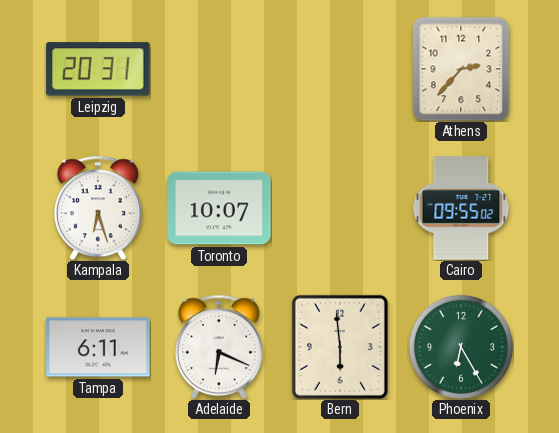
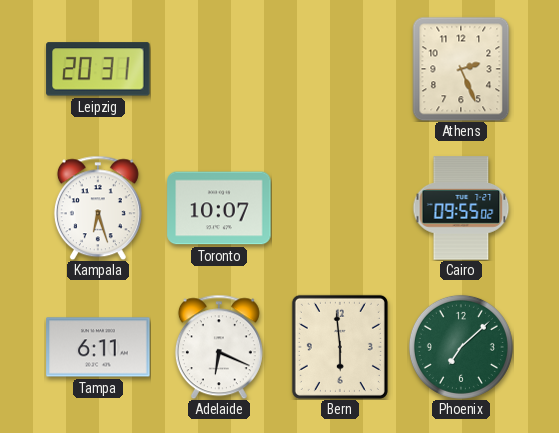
Athens: 2:37 -> 2:26
Phoenix: 6:25 -> 7:08
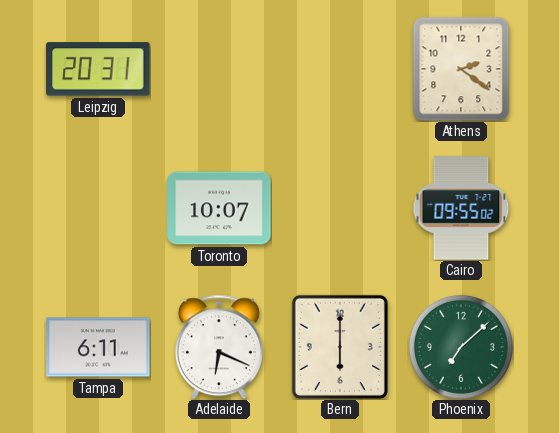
Athens: 2:26 -> 2:21
Kampala: 6:27 -> none
Bern: 5:59 -> 6:00
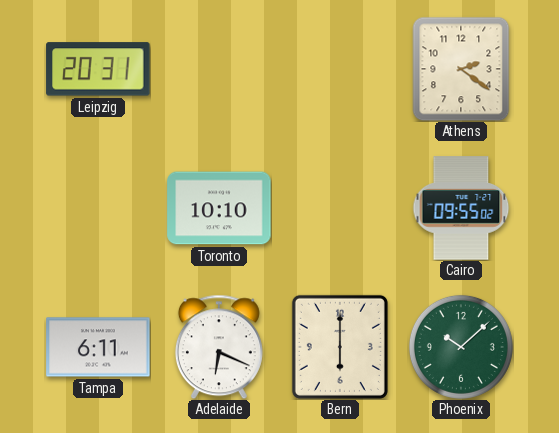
Toronto: 10:07 -> 10:10
Phoenix: 7:08 -> 10:08
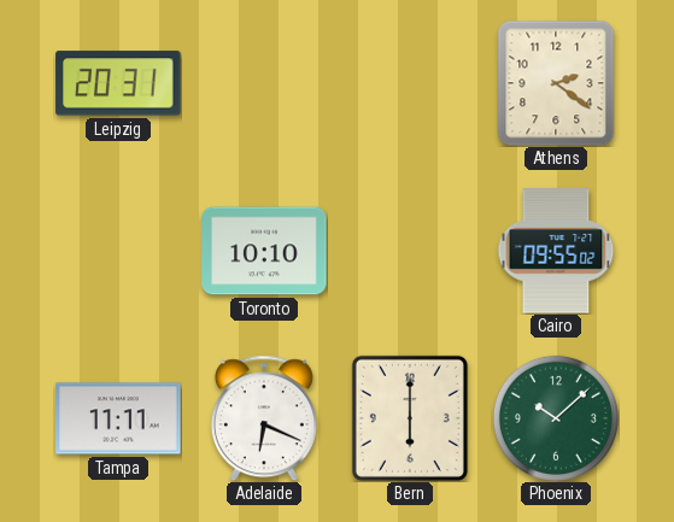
Tampa: 6:11 -> 11:11
